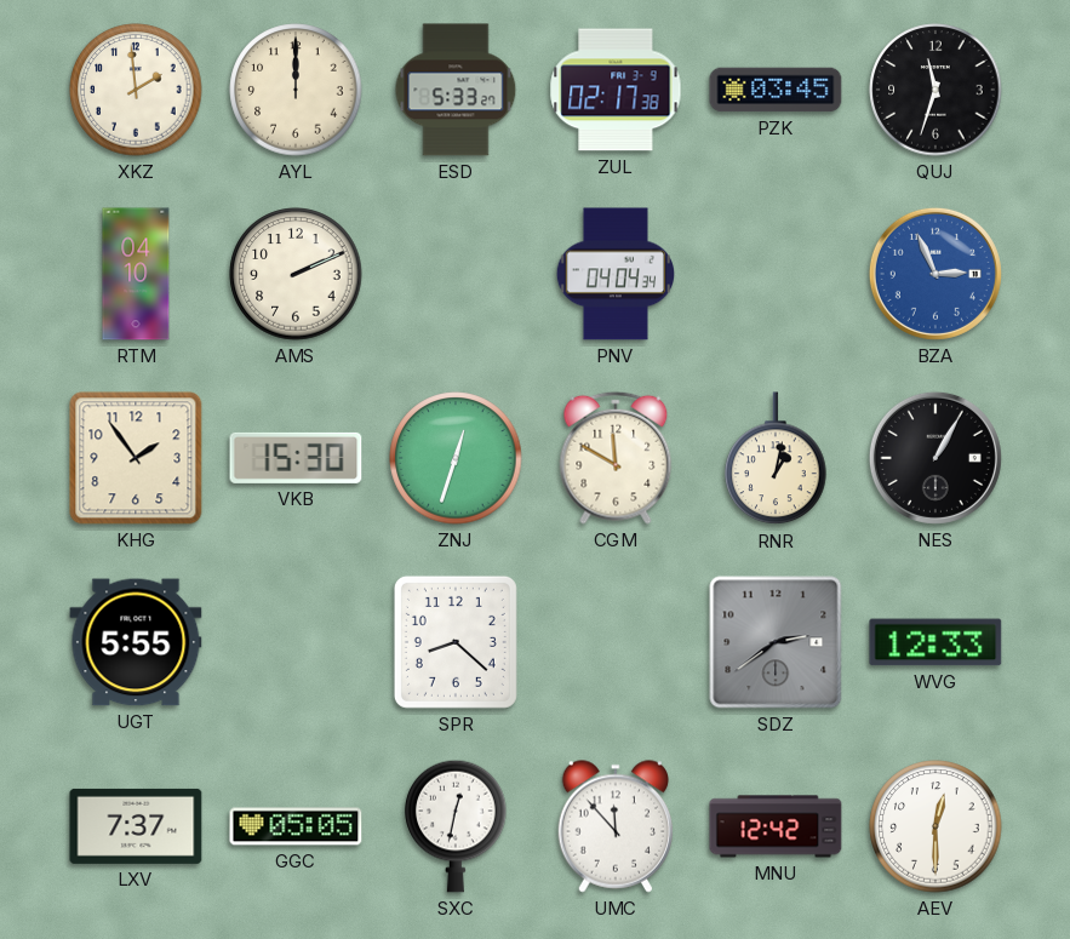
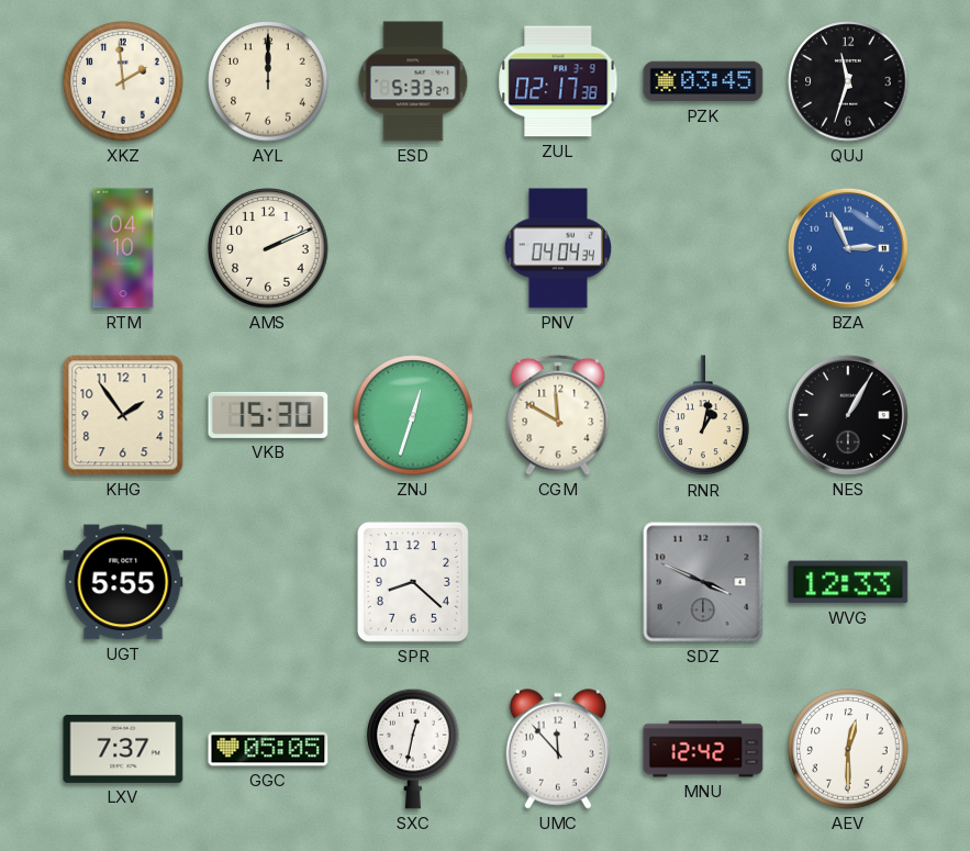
SDZ: 2:39 -> 3:49
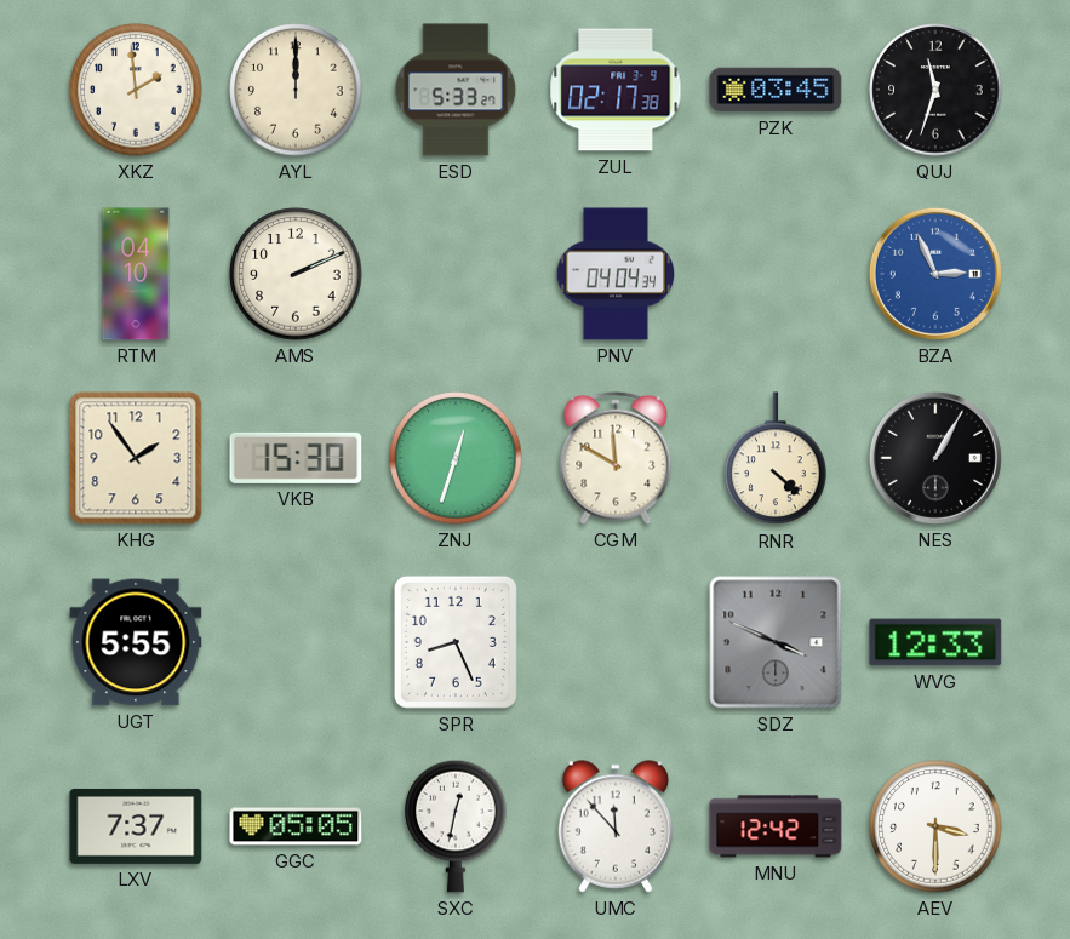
RNR: 1:02 -> 4:22
SPR: 8:22 -> 8:26
AEV: 12:30 -> 3:30
